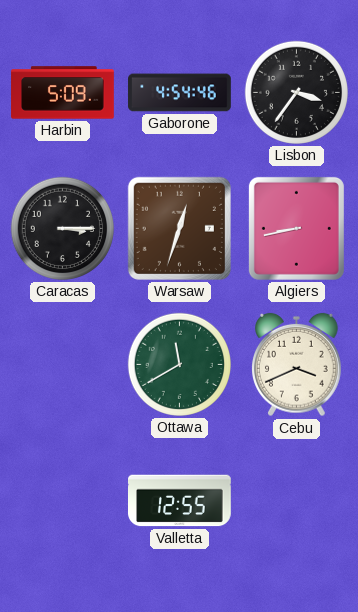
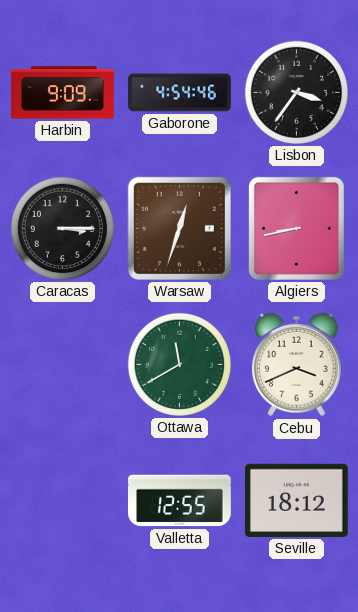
Harbin: 5:09 -> 9:09
Seville: none -> 18:12
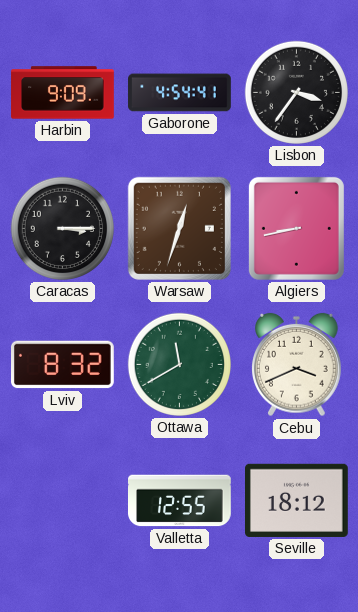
Gaborone: 4:54:46 -> 4:54:41
Lviv: none -> 8:32
